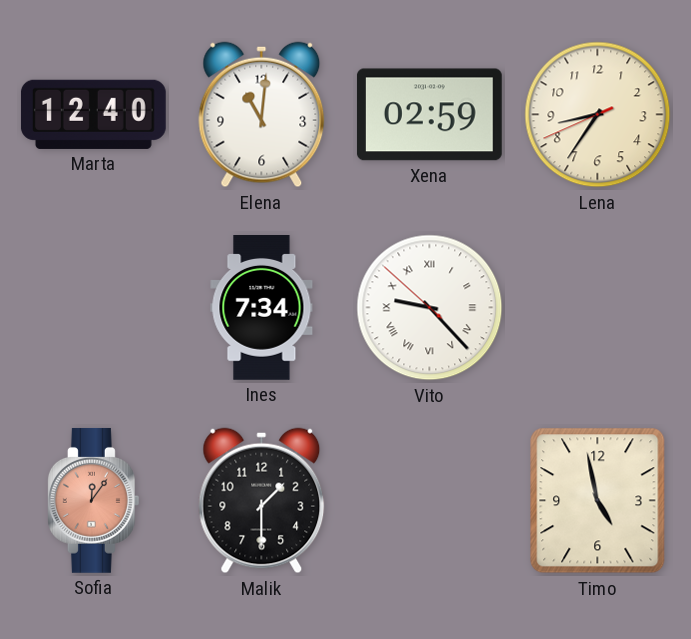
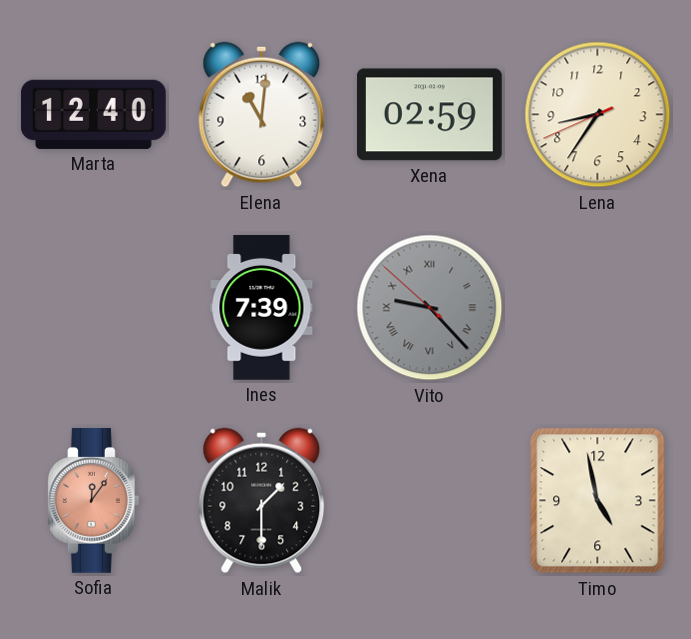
Ines: 7:34 -> 7:39
Vito dial: white -> grey
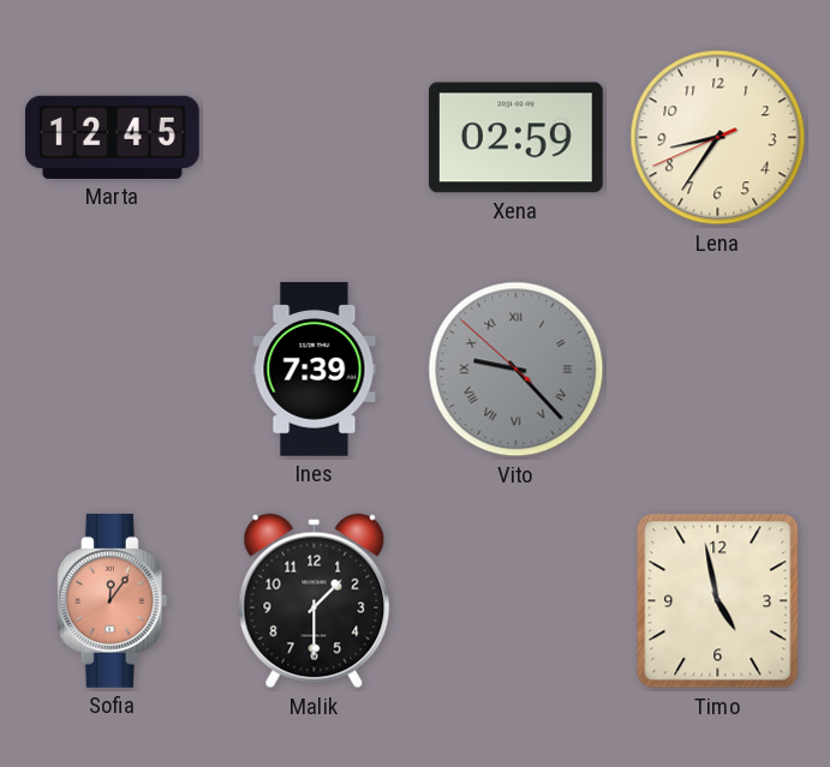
Marta: 12:40 -> 12:45
Elena: 11:01 -> none
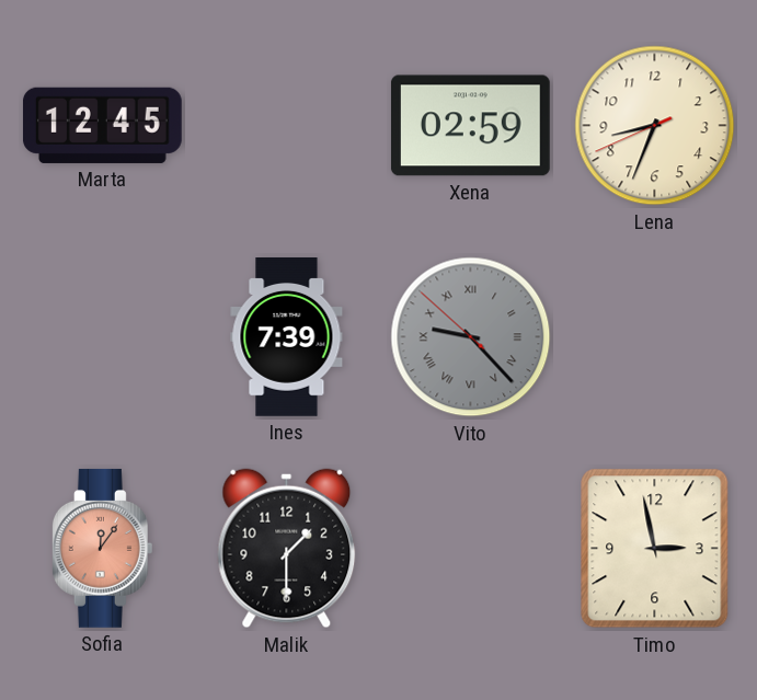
Lena: 8:35 -> 8:33
Timo: 4:58 -> 2:58
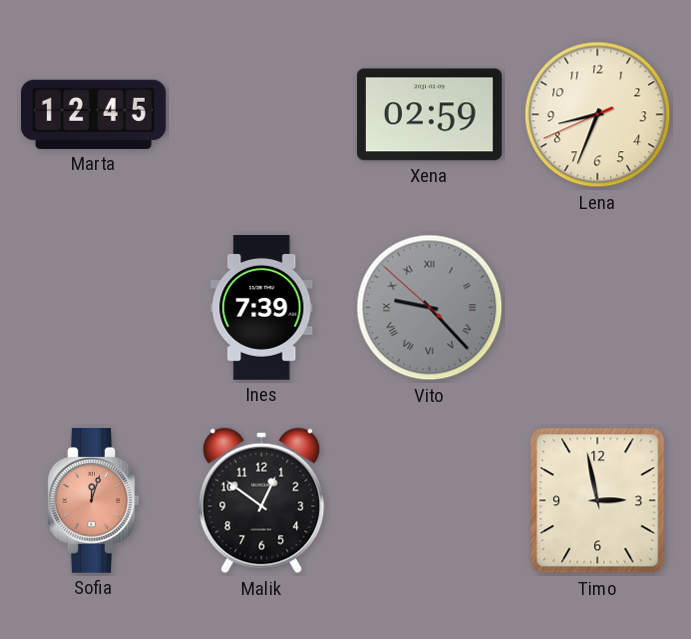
Sofia: 12:06 -> 12:03
Malik: 1:30 -> 12:51
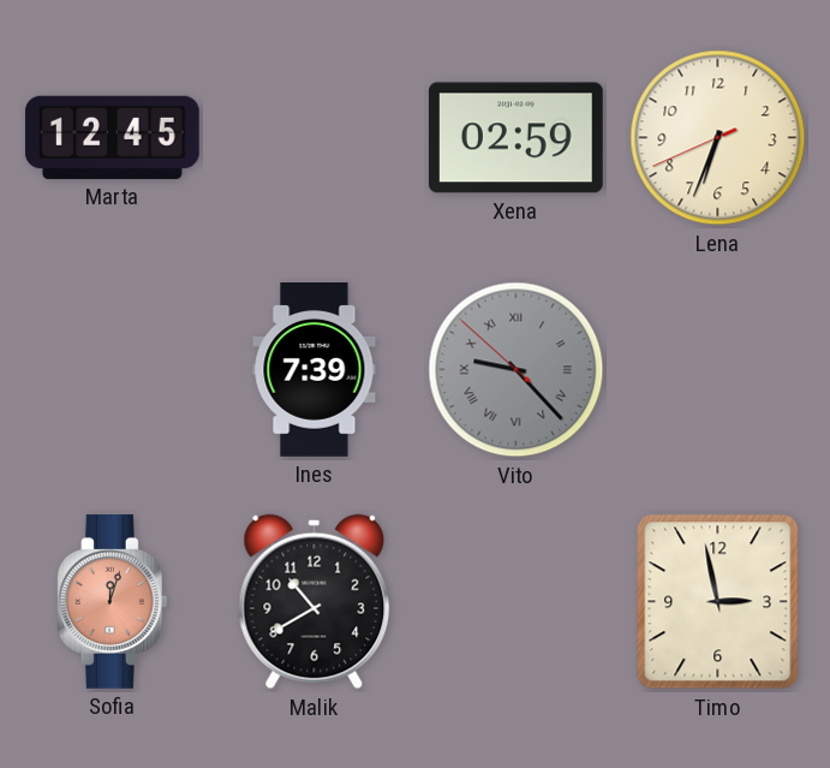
Lena: 8:33 -> 6:33
Malik: 12:51 -> 10:40
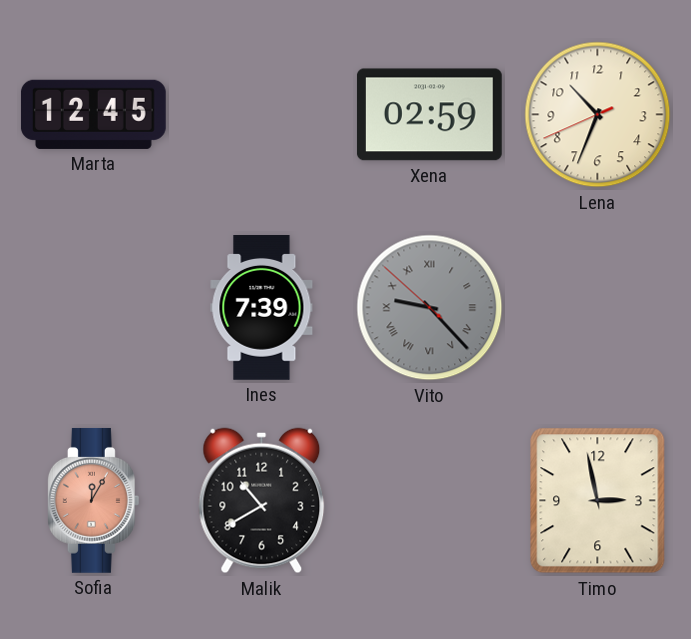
Lena: 6:33 -> 10:33
Sofia: 12:03 -> 12:05
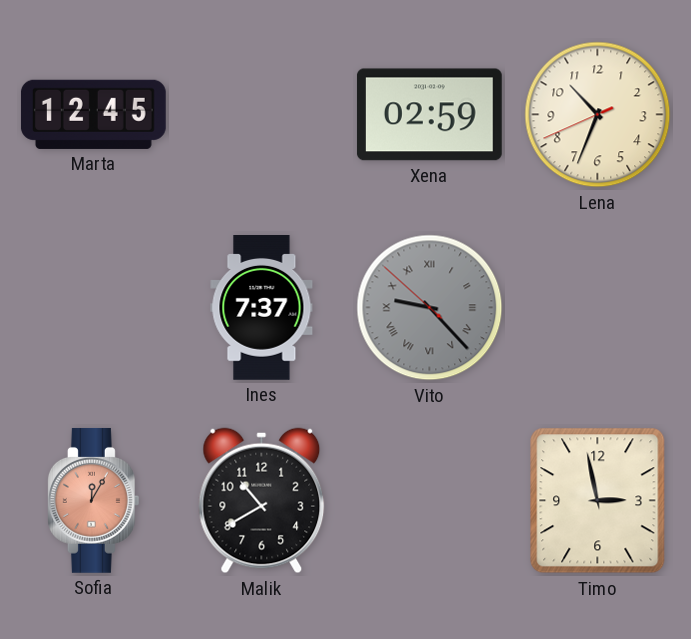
Ines: 7:39 -> 7:37
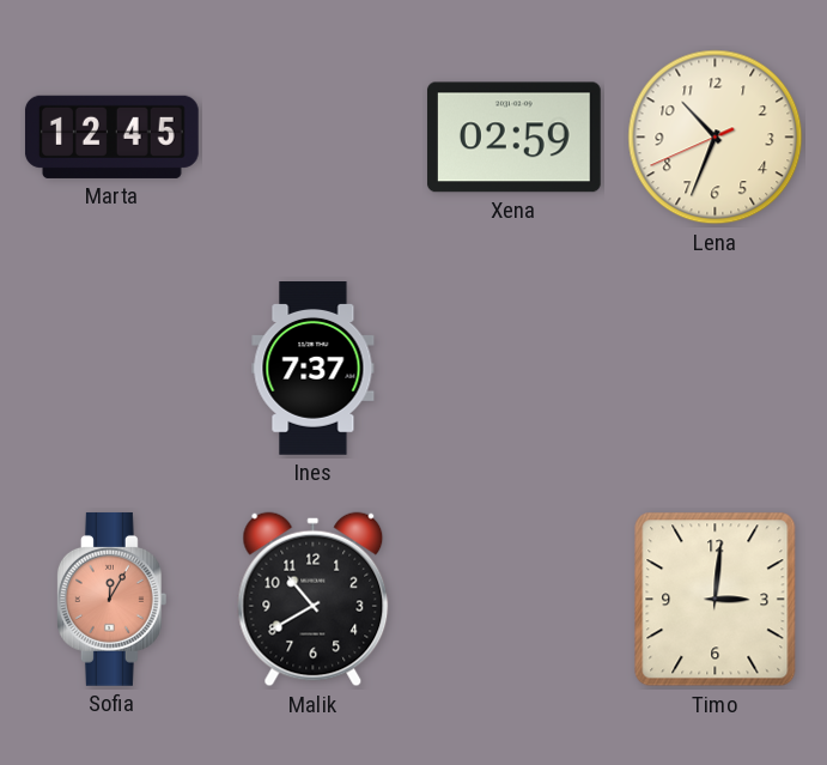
Vito: 9:22 -> none
Timo: 2:58 -> 3:01
